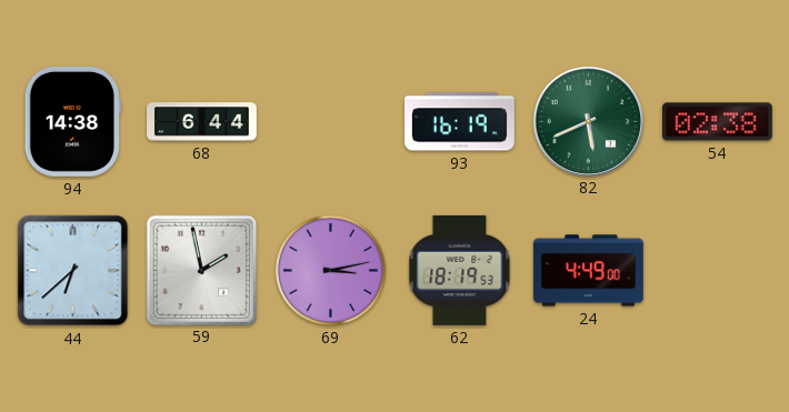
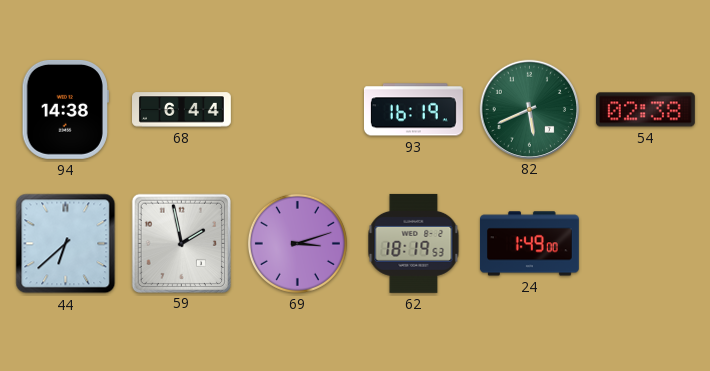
69: 3:13 -> 3:12
24: 4:49 -> 1:49
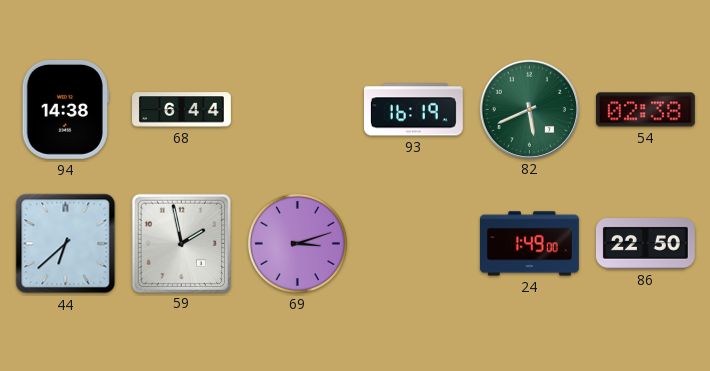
62: 18:19 -> none
86: none -> 22:50
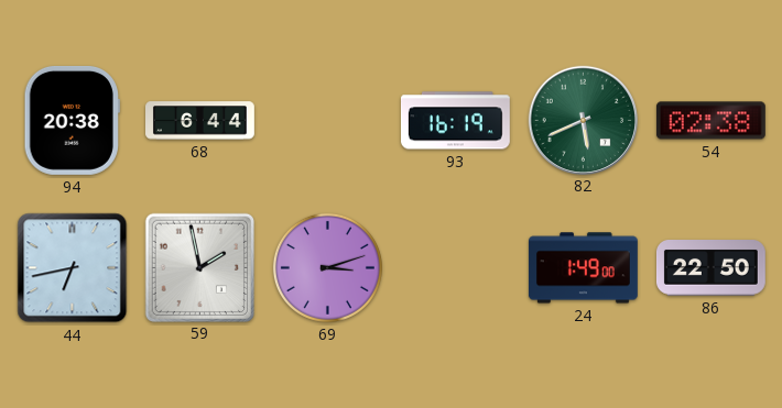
94: 14:38 -> 20:38
44: 6:38 -> 6:43
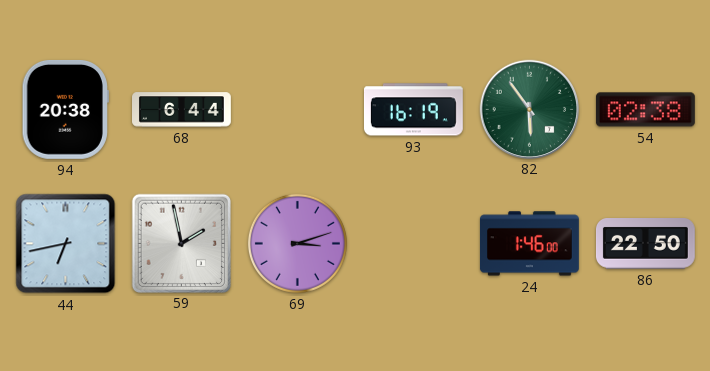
82: 5:41 -> 5:54
24: 1:49 -> 1:46
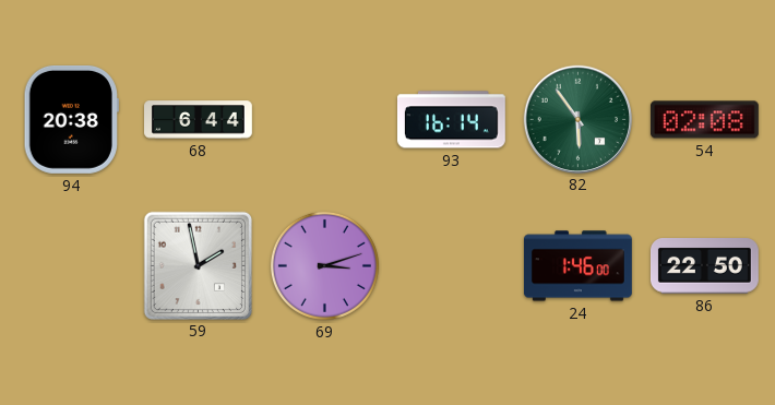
93: 16:19 -> 16:14
54: 02:38 -> 02:08
44: 6:43 -> none
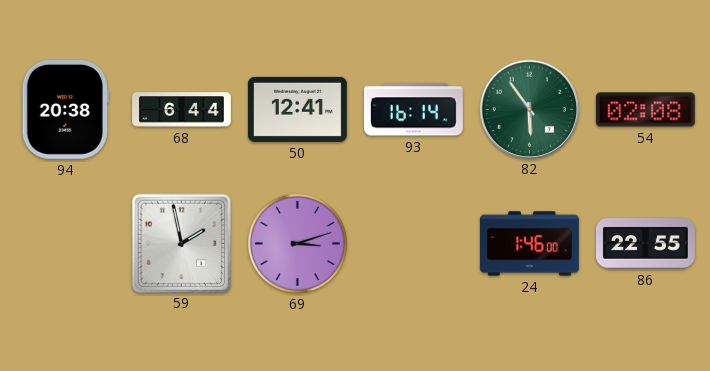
50: none -> 12:41
86: 22:50 -> 22:55
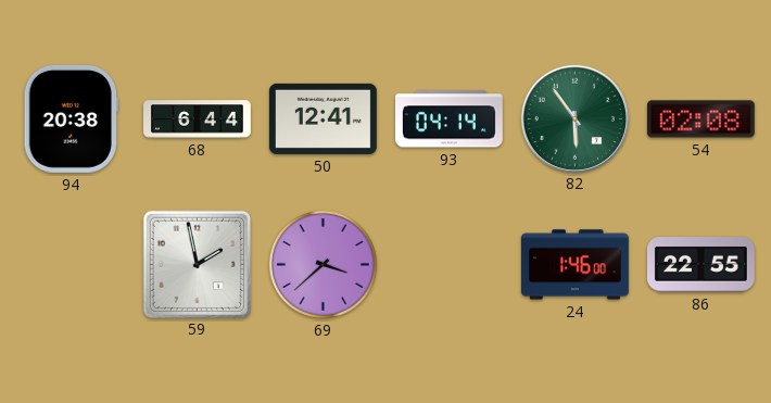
93: 16:14 -> 04:14
69: 3:12 -> 3:38
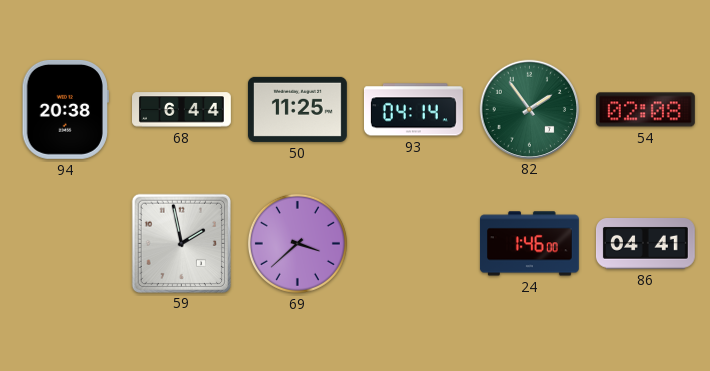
50: 12:41 -> 11:25
82: 5:54 -> 1:54
86: 22:55 -> 04:41
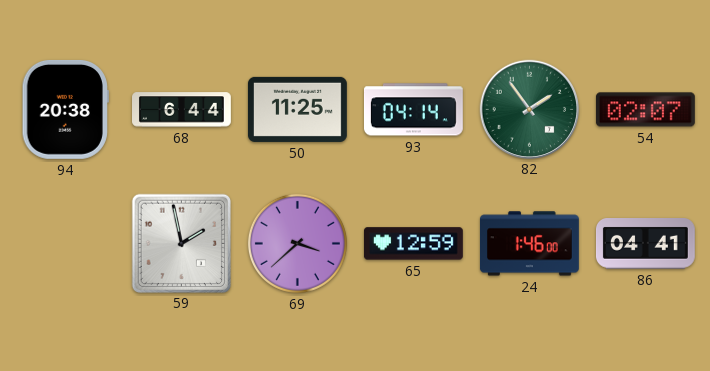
54: 02:08 -> 02:07
65: none -> 12:59
